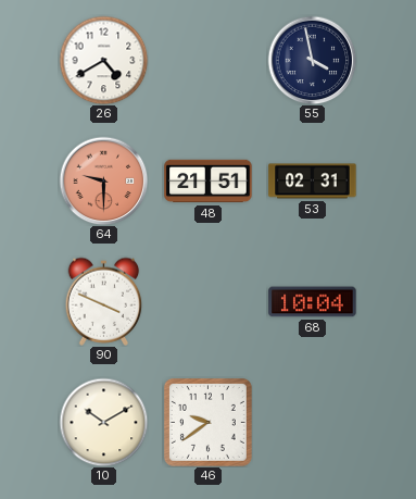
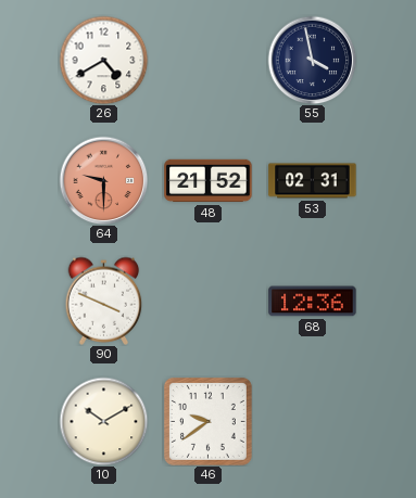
48: 21:51 -> 21:52
68: 10:04 -> 12:36
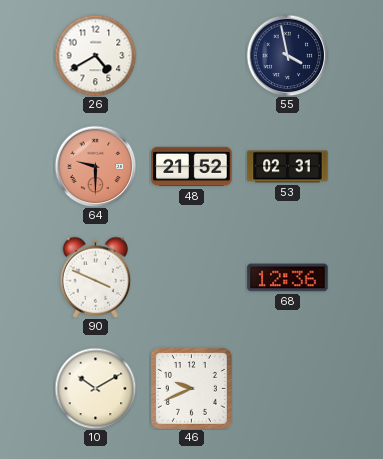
46: 9:39 -> 9:41
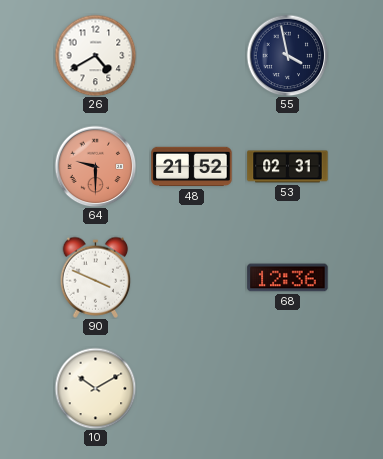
46: 9:41 -> none
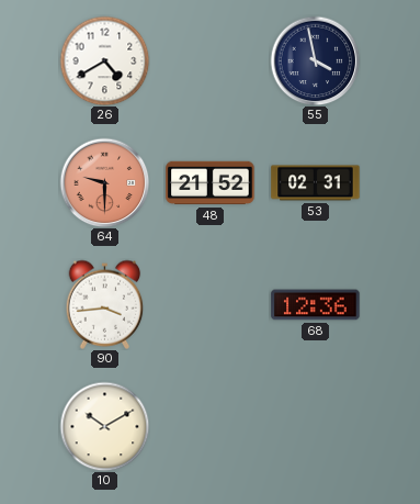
90: 3:49 -> 3:44
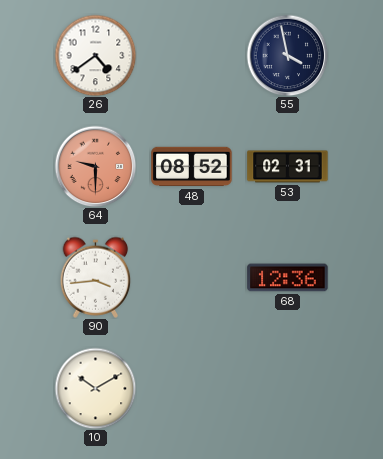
26: 4:40 -> 4:39
48: 21:52 -> 08:52
